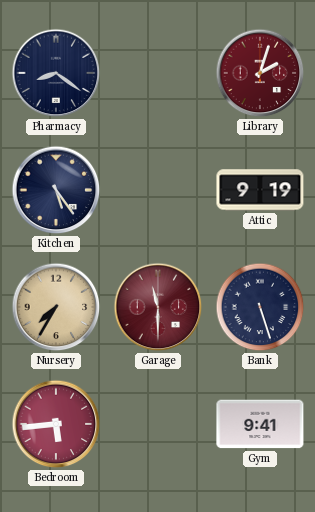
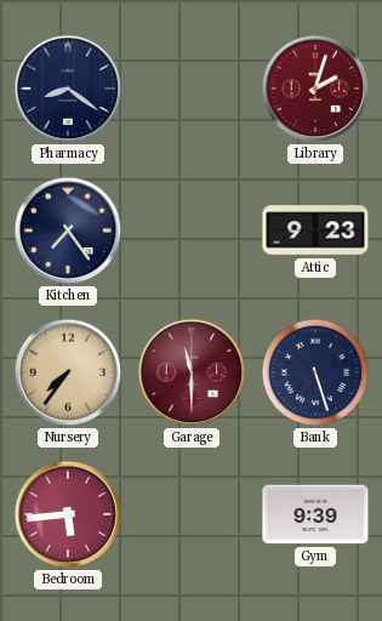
Kitchen: 5:24 -> 7:24
Attic: 9:19 -> 9:23
Nursery: 7:35 -> 7:36
Gym: 9:41 -> 9:39
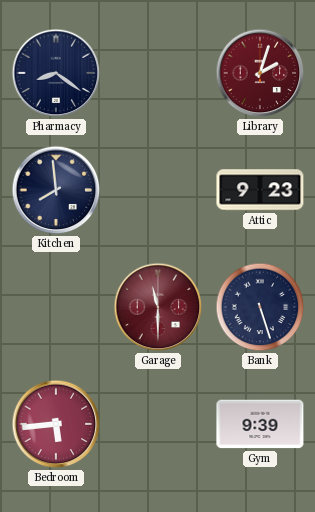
Kitchen: 7:24 -> 7:59
Nursery: 7:36 -> none
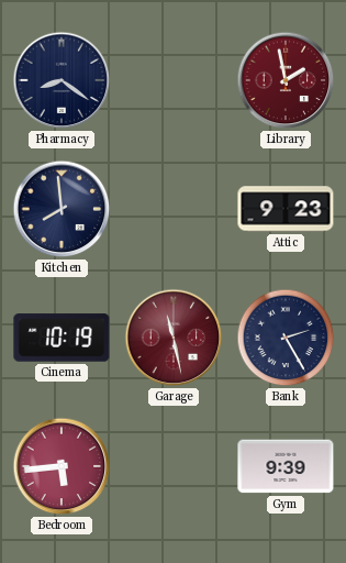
Library: 2:03 -> 1:58
Cinema: none -> 10:19
Garage: 11:30 -> 11:28
Bank: 5:27 -> 2:25
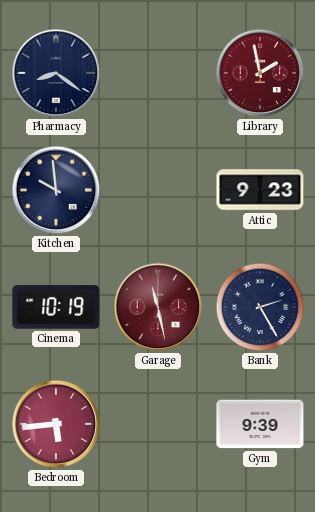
Kitchen: 7:59 -> 9:59
